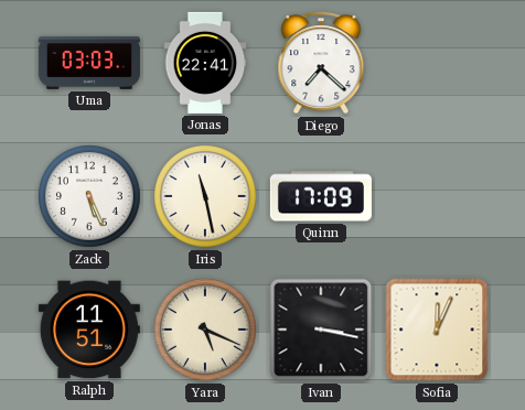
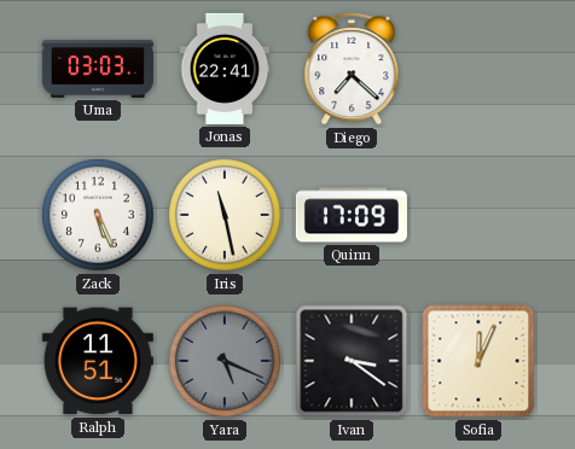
Yara dial: cream -> grey
Ivan: 3:17 -> 3:21
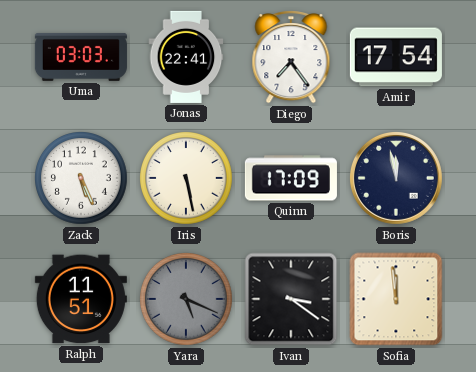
Diego: 7:22 -> 7:24
Amir: none -> 17:54
Iris: 11:28 -> 5:28
Boris: none -> 11:58
Sofia: 12:04 -> 11:59
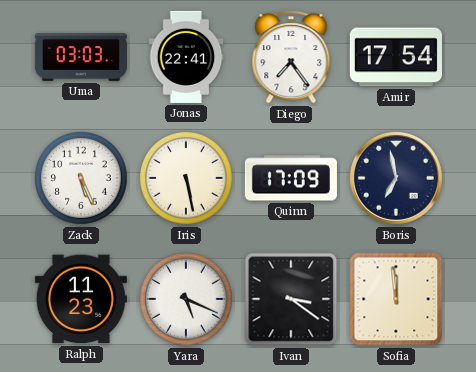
Boris: 11:58 -> 6:58
Ralph: 11:51 -> 11:23
Yara dial: grey -> white
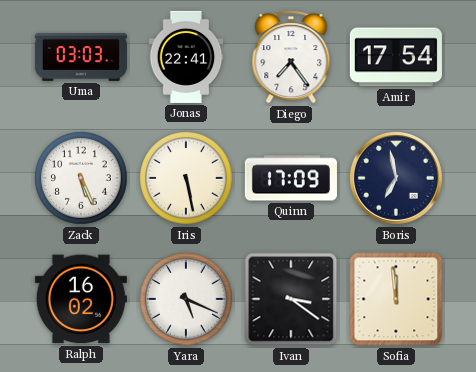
Ralph: 11:23 -> 16:02
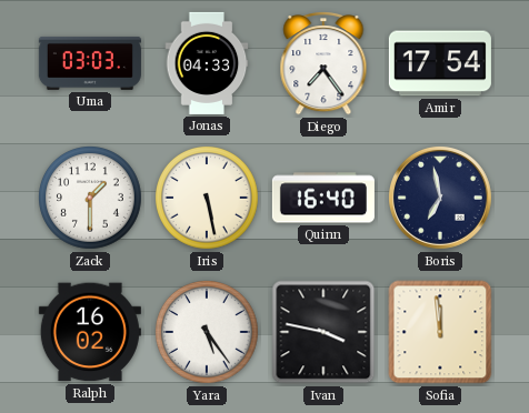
Jonas: 22:41 -> 04:33
Zack: 5:26 -> 1:30
Quinn: 17:09 -> 16:40
Yara: 5:19 -> 5:24
Ivan: 3:21 -> 3:47
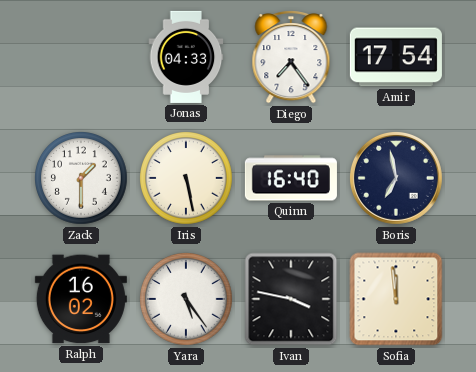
Uma: 03:03 -> none
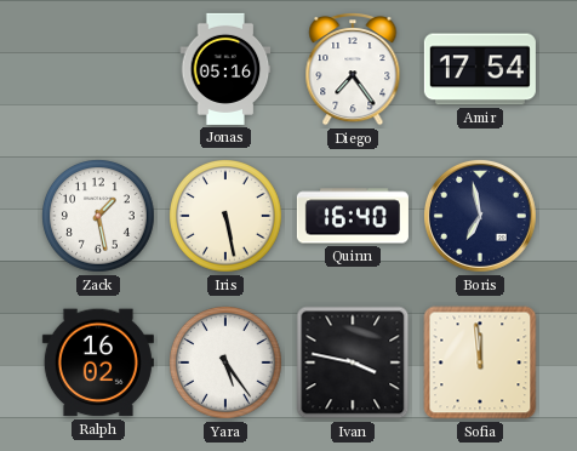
Jonas: 04:33 -> 05:16
Zack: 1:30 -> 1:28
